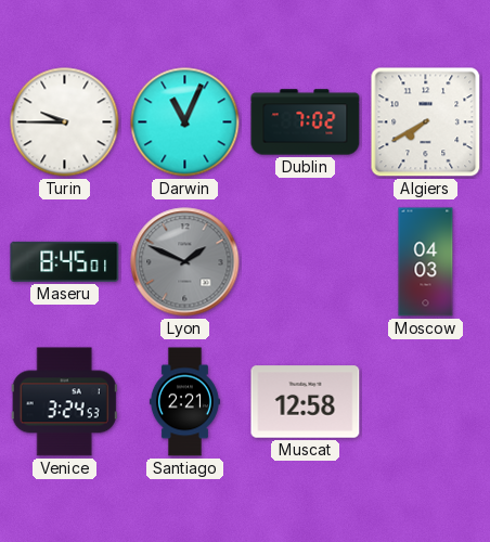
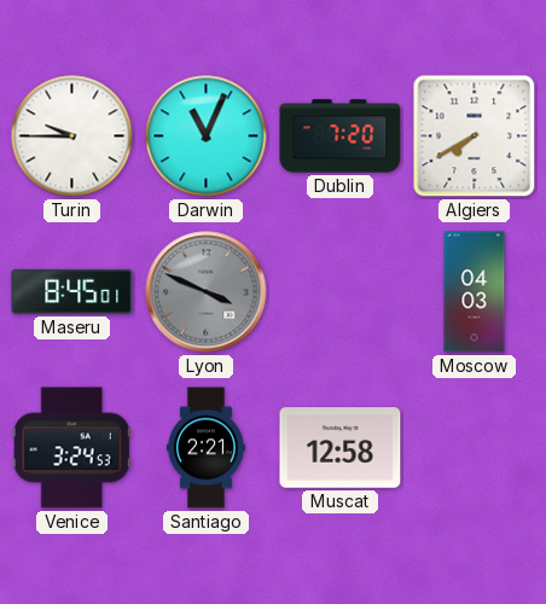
Dublin: 7:02 -> 7:20
Lyon: 1:49 -> 3:49
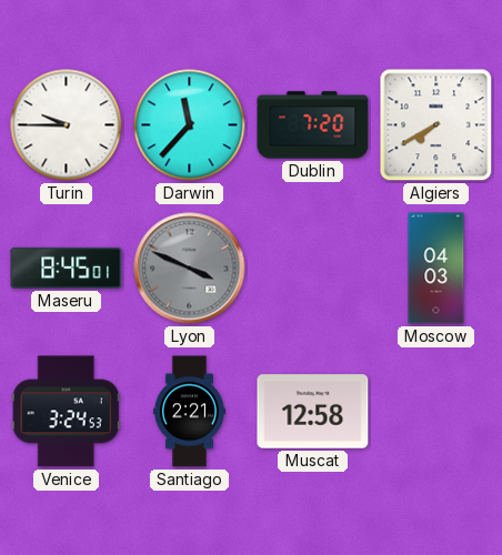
Darwin: 11:04 -> 11:37
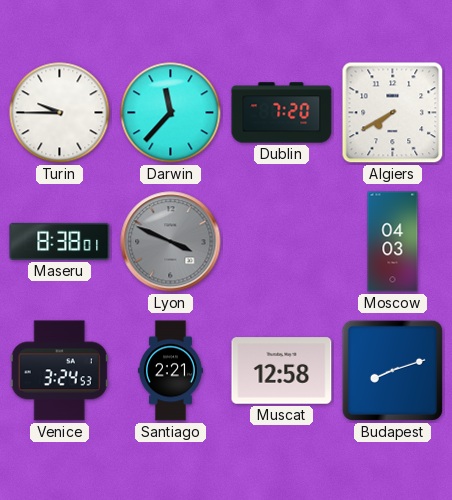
Maseru: 8:45 -> 8:38
Budapest: none -> 8:12
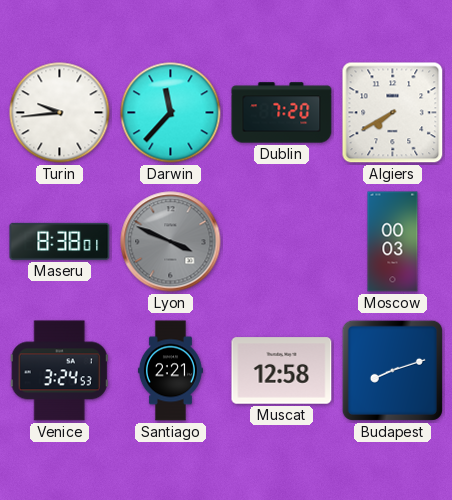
Turin: 9:45 -> 9:44
Moscow: 04:03 -> 00:03
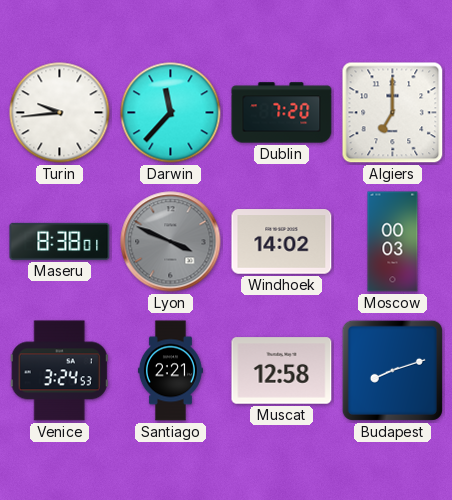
Algiers: 7:40 -> 7:00
Windhoek: none -> 14:02
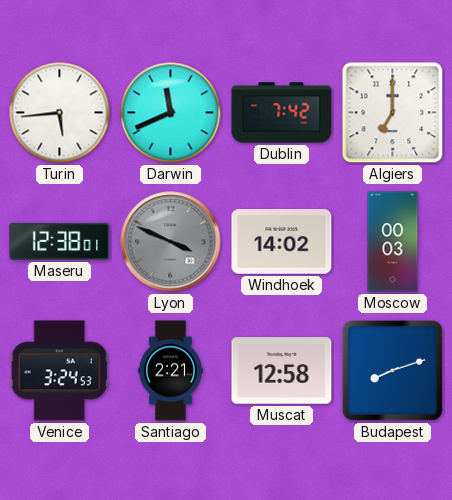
Turin: 9:44 -> 5:44
Darwin: 11:37 -> 11:41
Dublin: 7:20 -> 7:42
Maseru: 8:38 -> 12:38
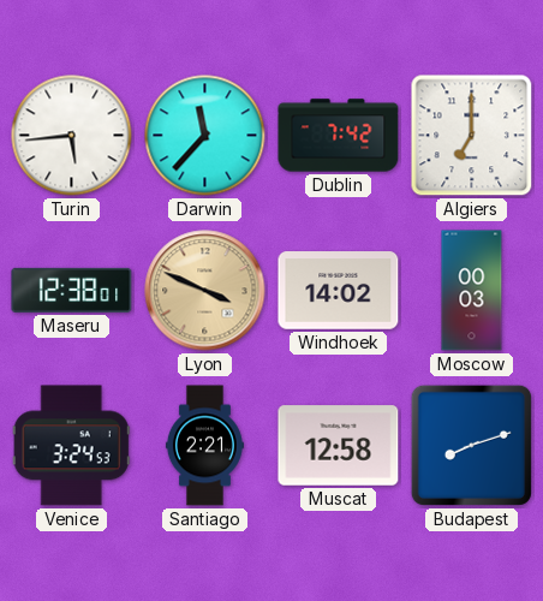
Darwin: 11:41 -> 11:37
Lyon dial: grey -> champagne
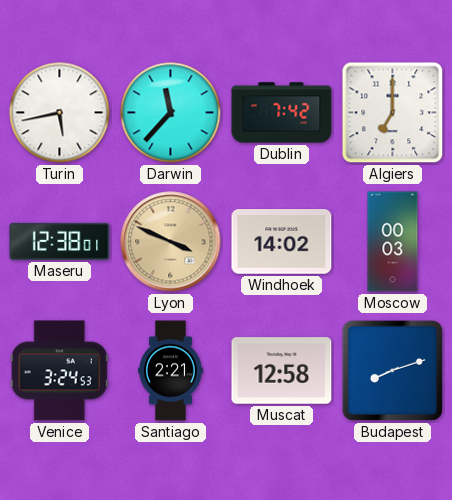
Turin: 5:44 -> 5:43
